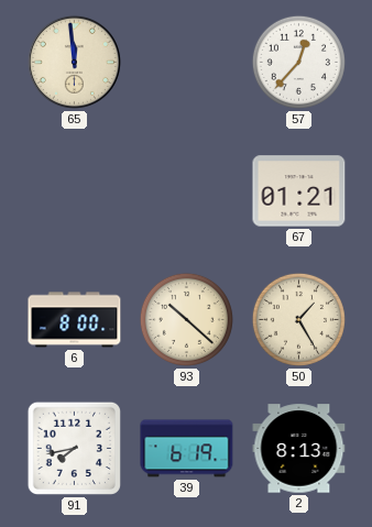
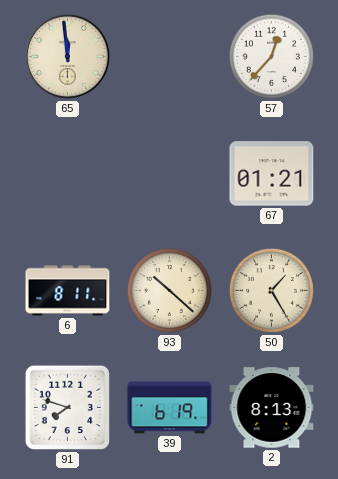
6: 8:00 -> 8:11
91: 7:43 -> 7:48
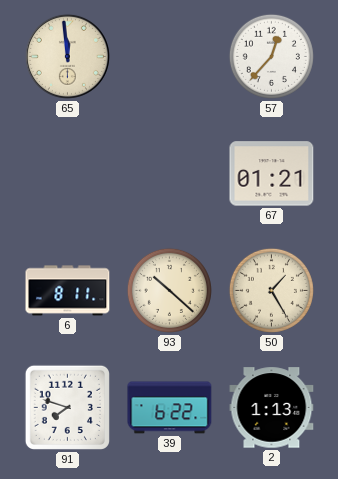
39: 6:19 -> 6:22
2: 8:13 -> 1:13
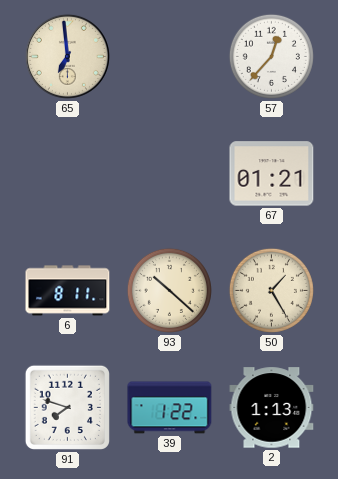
65: 11:59 -> 6:59
39: 6:22 -> 1:22
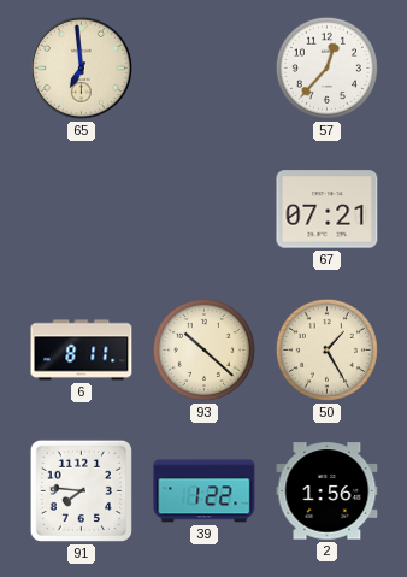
67: 01:21 -> 07:21
91: 7:48 -> 7:46
2: 1:13 -> 1:56
